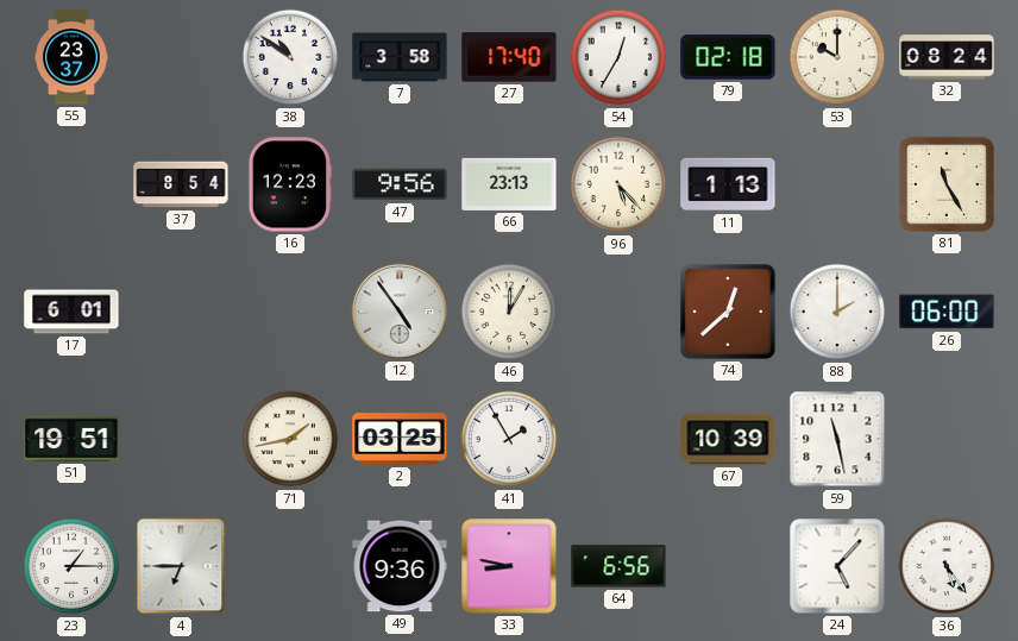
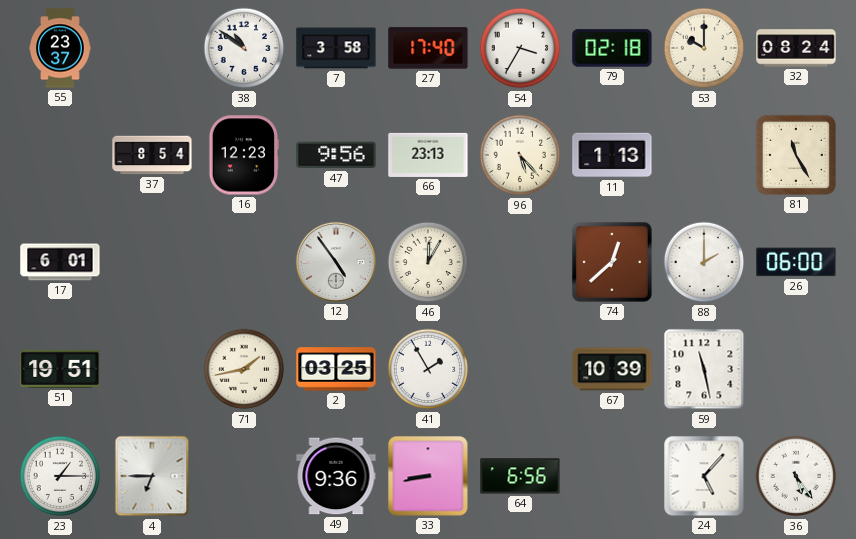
54: 12:35 -> 3:35
33: 8:47 -> 8:43
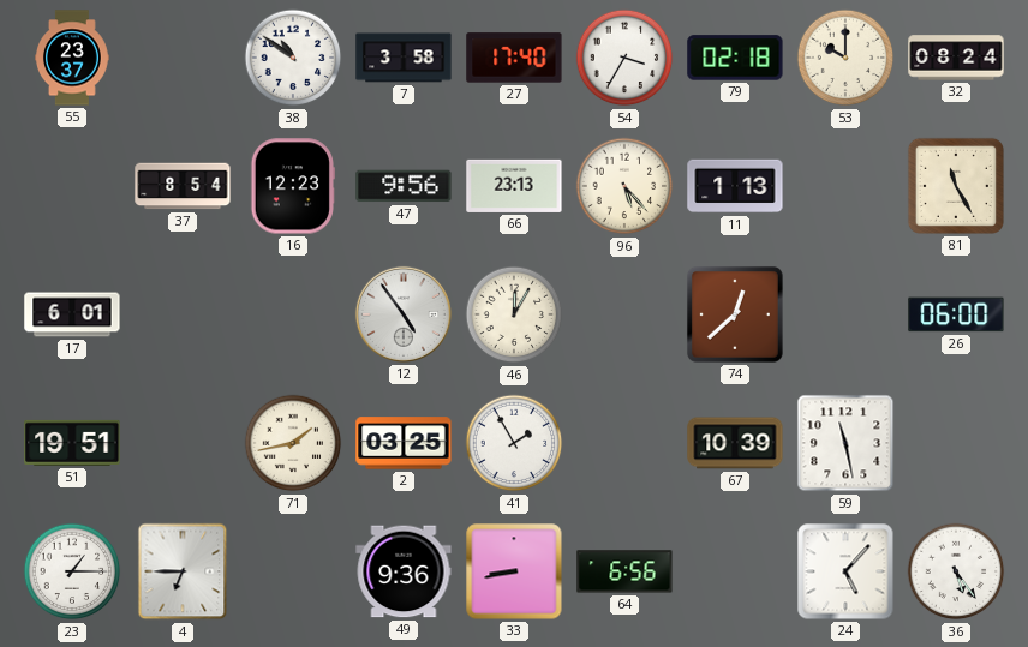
88: 2:00 -> none
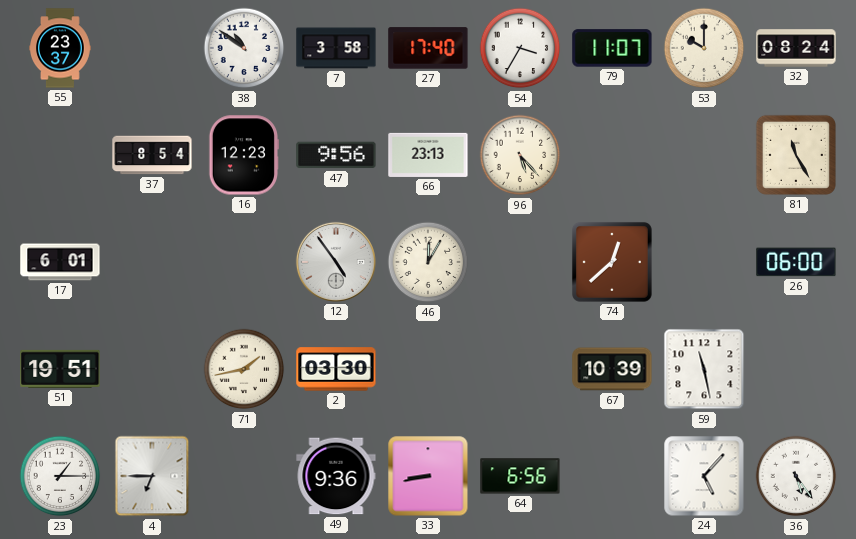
79: 02:18 -> 11:07
11: 1:13 -> none
2: 03:25 -> 03:30
41: 1:55 -> none
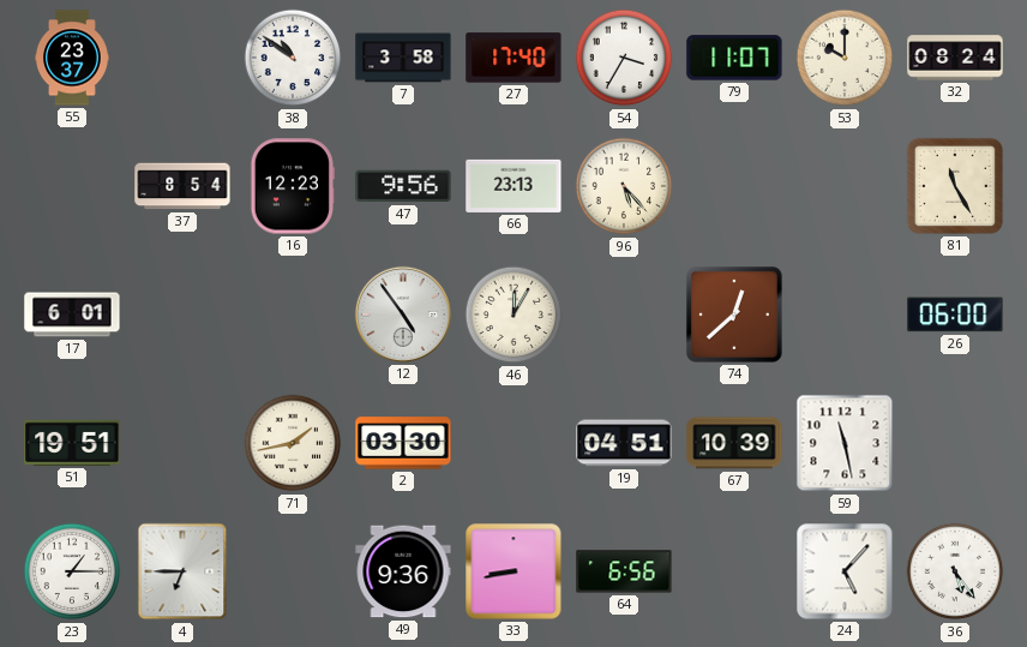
19: none -> 04:51
